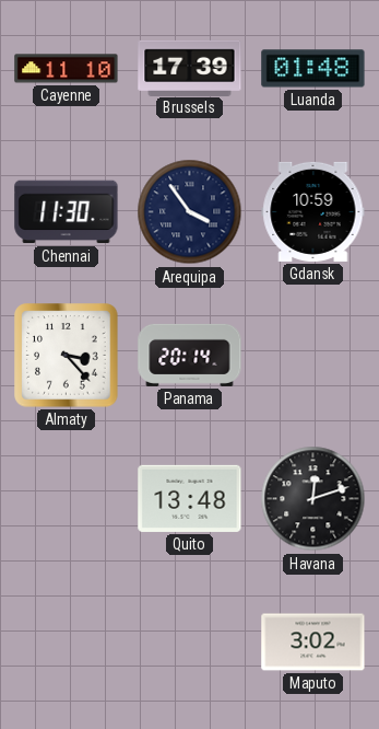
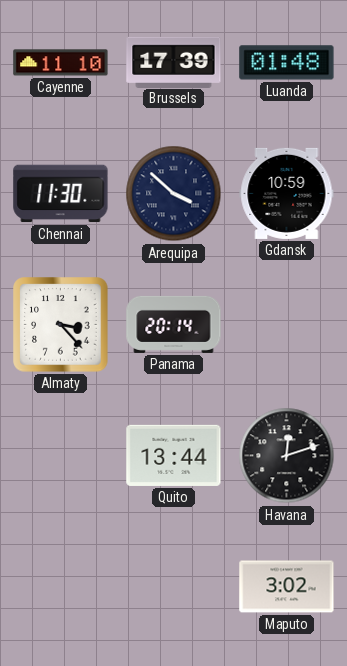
Arequipa: 3:54 -> 3:52
Quito: 13:48 -> 13:44
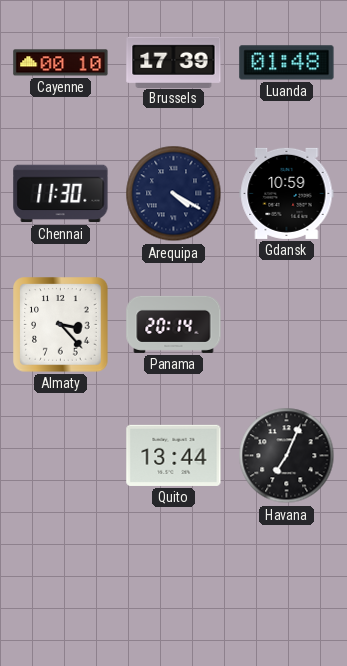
Cayenne: 11:10 -> 00:10
Arequipa: 3:52 -> 4:20
Havana: 12:12 -> 7:04
Maputo: 3:02 -> none
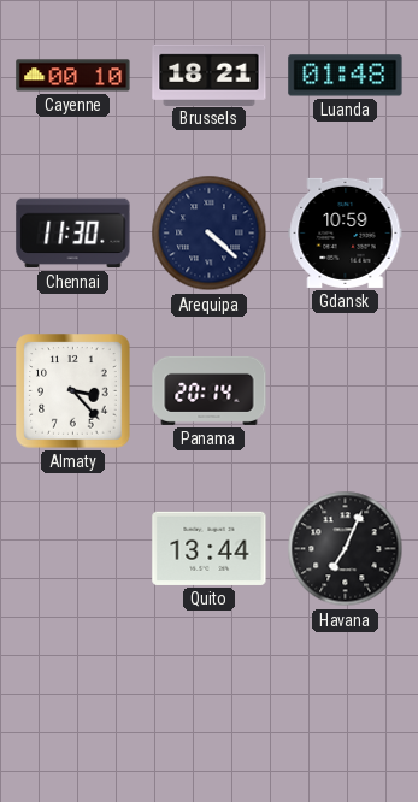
Brussels: 17:39 -> 18:21
Arequipa: 4:20 -> 4:22
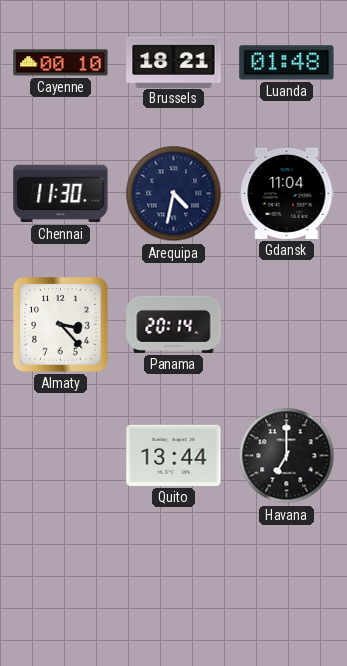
Arequipa: 4:22 -> 4:32
Gdansk: 10:59 -> 11:04
Havana: 7:04 -> 7:00
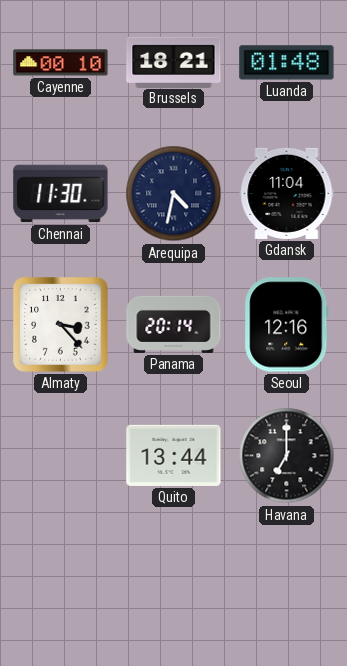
Seoul: none -> 12:16
